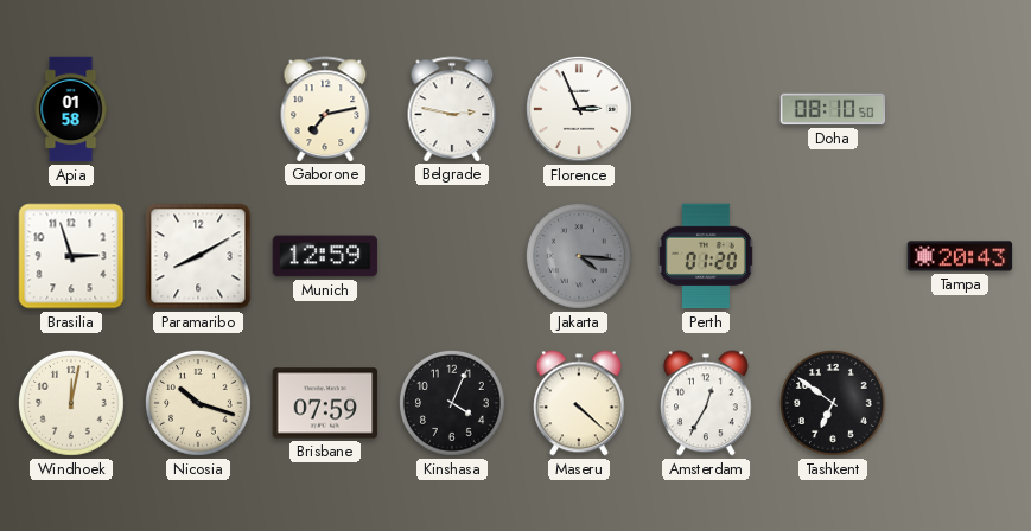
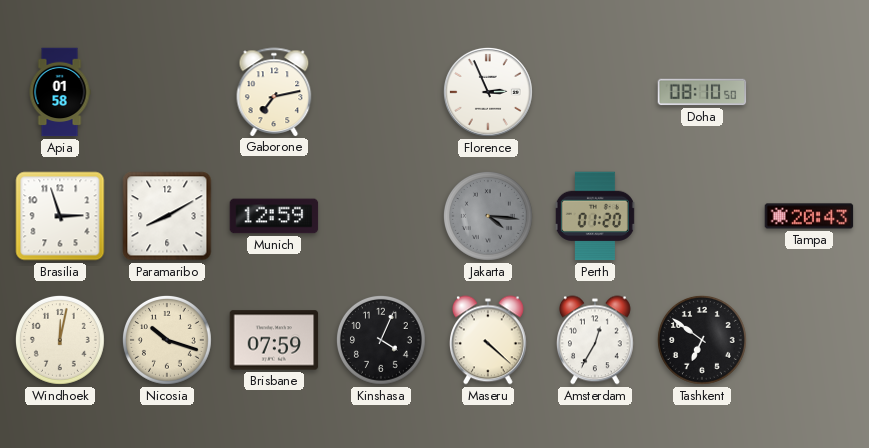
Belgrade: 2:47 -> none
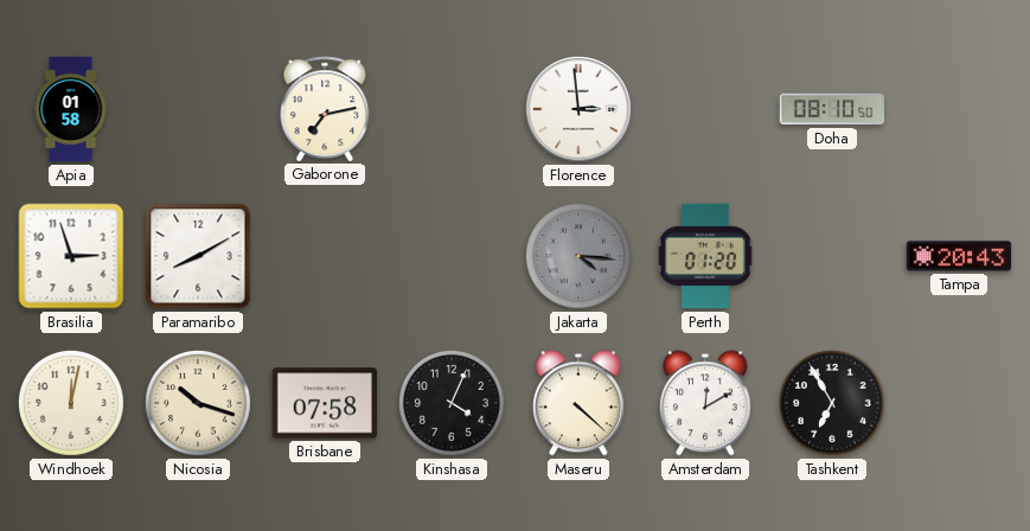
Florence: 2:56 -> 2:59
Munich: 12:59 -> none
Brisbane: 07:59 -> 07:58
Amsterdam: 12:35 -> 12:10
Tashkent: 6:51 -> 6:55
